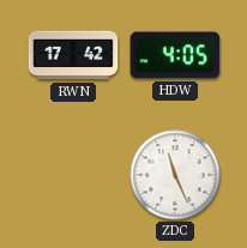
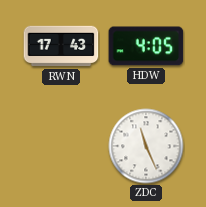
RWN: 17:42 -> 17:43
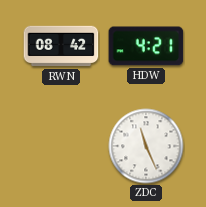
RWN: 17:43 -> 08:42
HDW: 4:05 -> 4:21
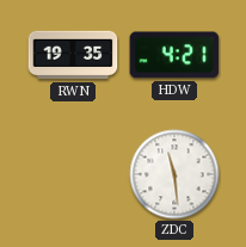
RWN: 08:42 -> 19:35
ZDC: 11:26 -> 11:29
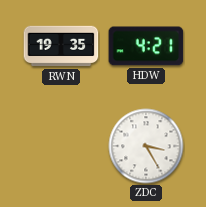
ZDC: 11:29 -> 3:25
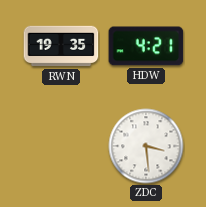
ZDC: 3:25 -> 3:29
